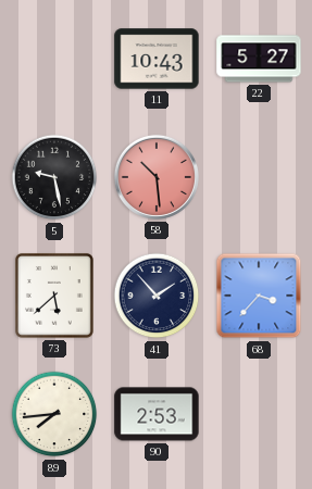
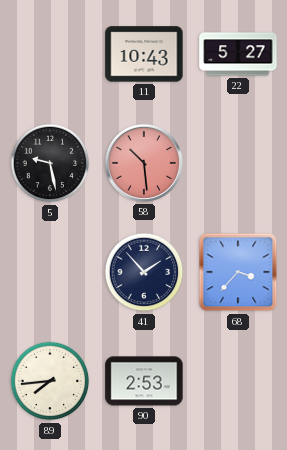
73: 5:38 -> none
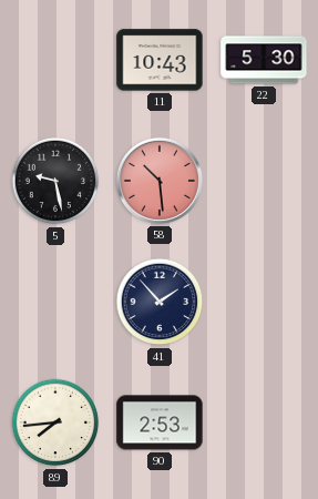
22: 5:27 -> 5:30
68: 3:37 -> none
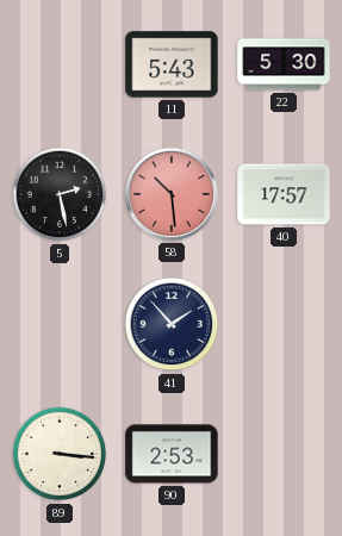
11: 10:43 -> 5:43
5: 9:28 -> 2:28
40: none -> 17:57
89: 7:44 -> 3:16
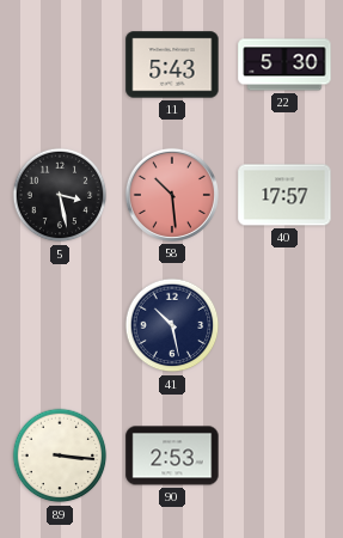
5: 2:28 -> 3:28
41: 1:53 -> 10:28
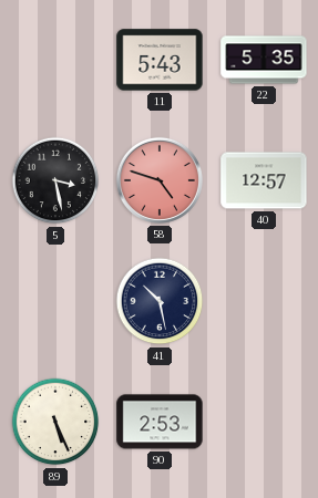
22: 5:30 -> 5:35
58: 10:29 -> 4:48
40: 17:57 -> 12:57
89: 3:16 -> 5:26
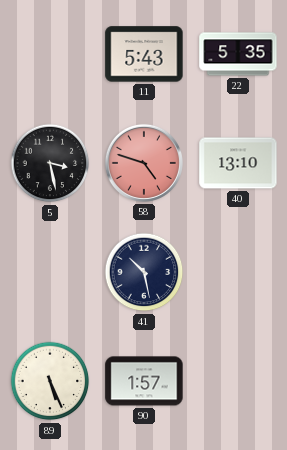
40: 12:57 -> 13:10
90: 2:53 -> 1:57
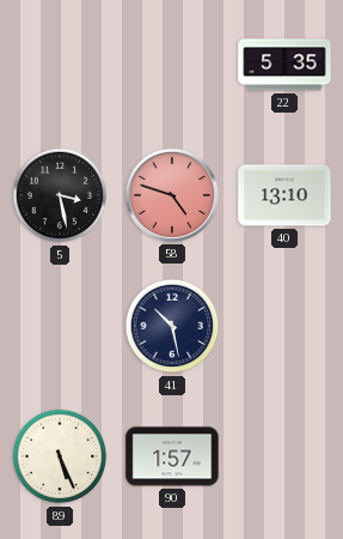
11: 5:43 -> none
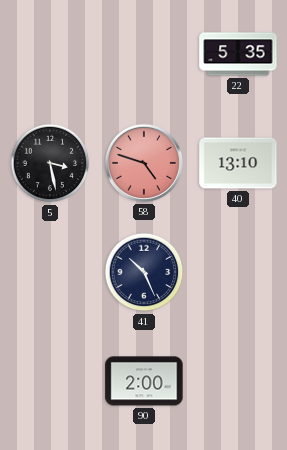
41: 10:28 -> 10:26
89: 5:26 -> none
90: 1:57 -> 2:00
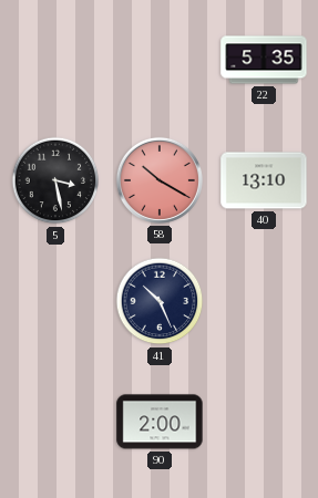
58: 4:48 -> 10:20
